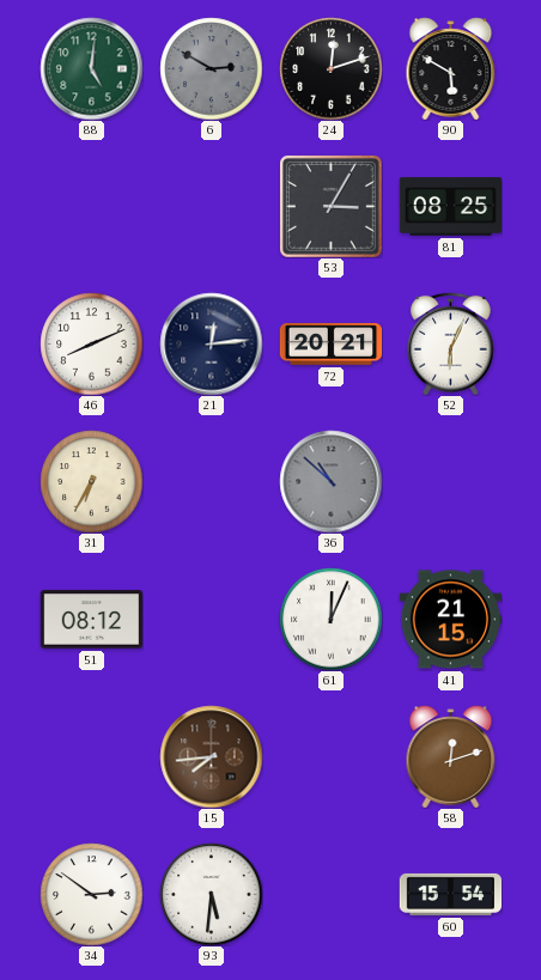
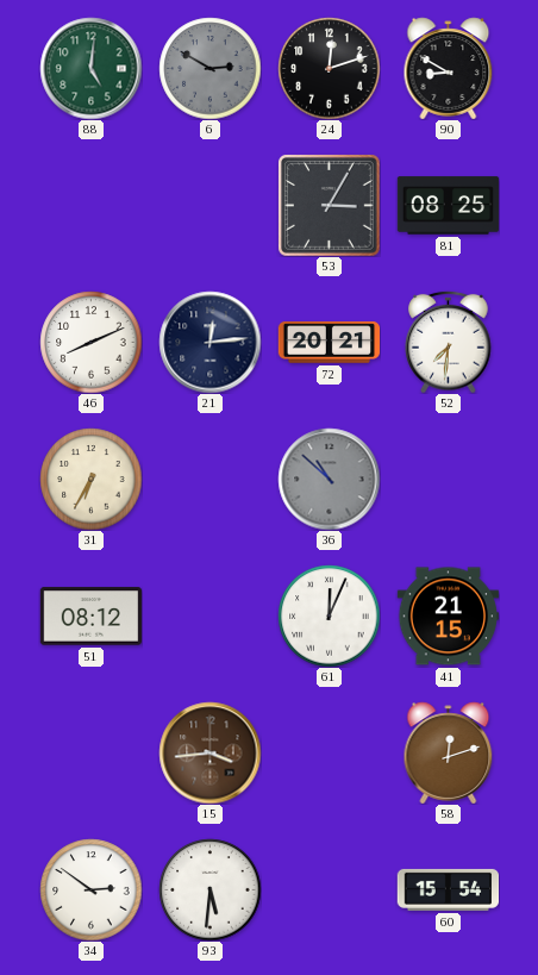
90: 5:50 -> 8:50
52: 6:04 -> 7:31
15: 7:44 -> 3:44
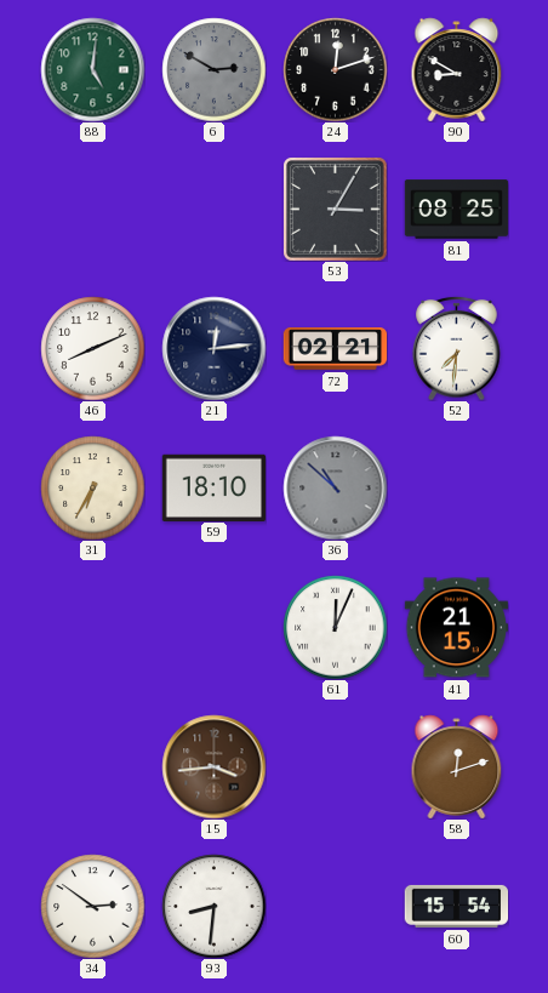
72: 20:21 -> 02:21
59: none -> 18:10
51: 08:12 -> none
93: 5:31 -> 8:31
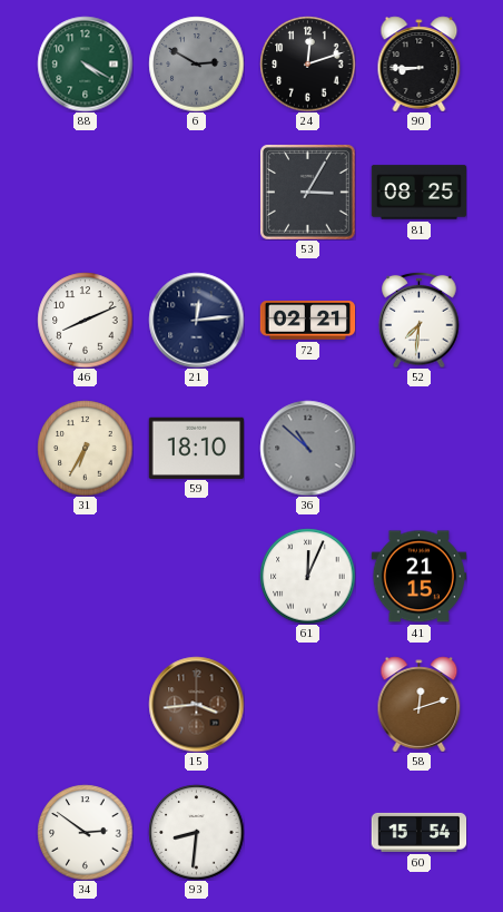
88: 5:01 -> 4:20
90: 8:50 -> 8:45
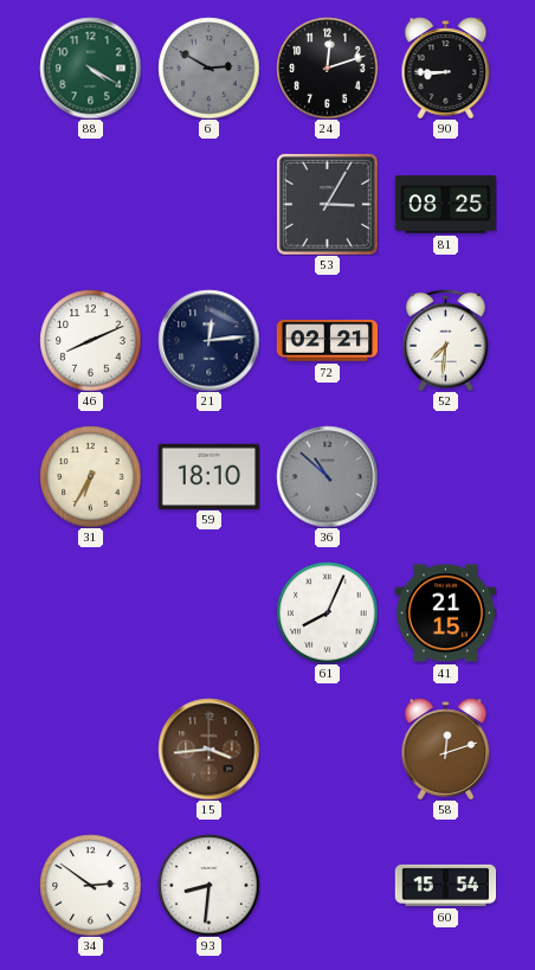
61: 12:04 -> 8:04
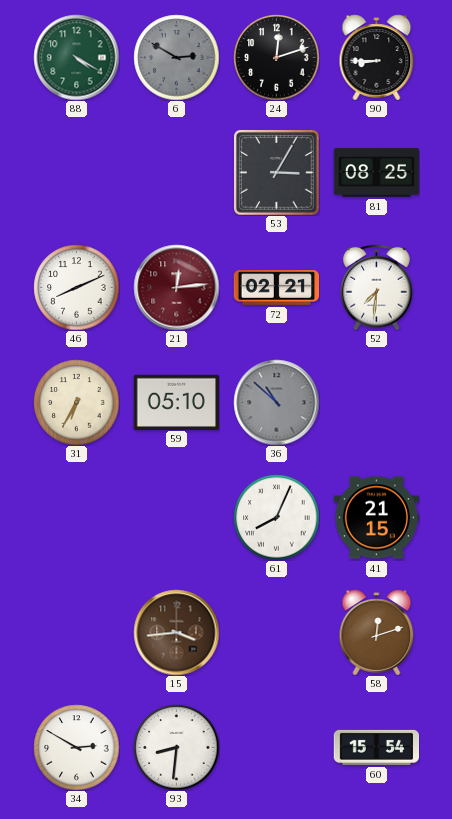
21 dial: navy -> burgundy
59: 18:10 -> 05:10
34: 2:51 -> 2:50
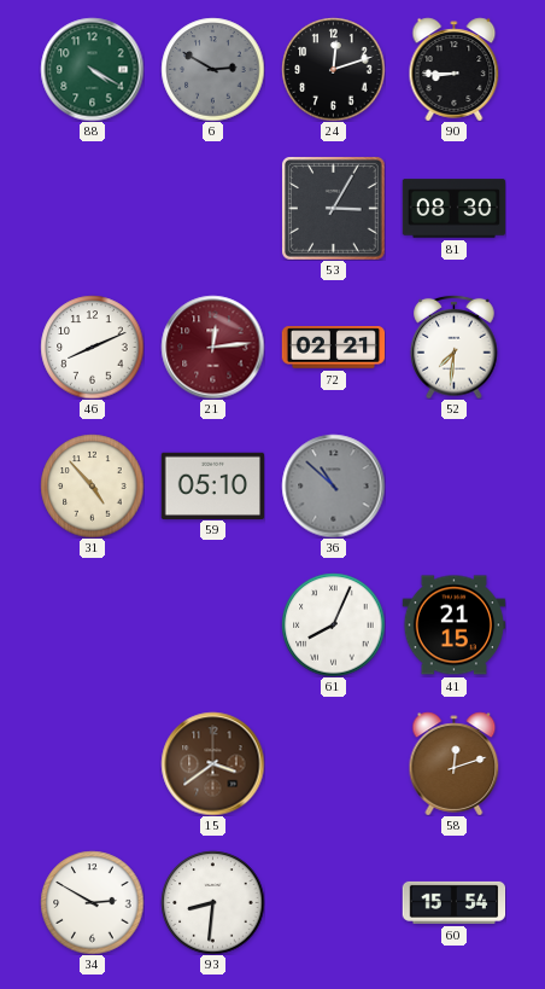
81: 08:25 -> 08:30
31: 6:35 -> 4:53
15: 3:44 -> 3:39
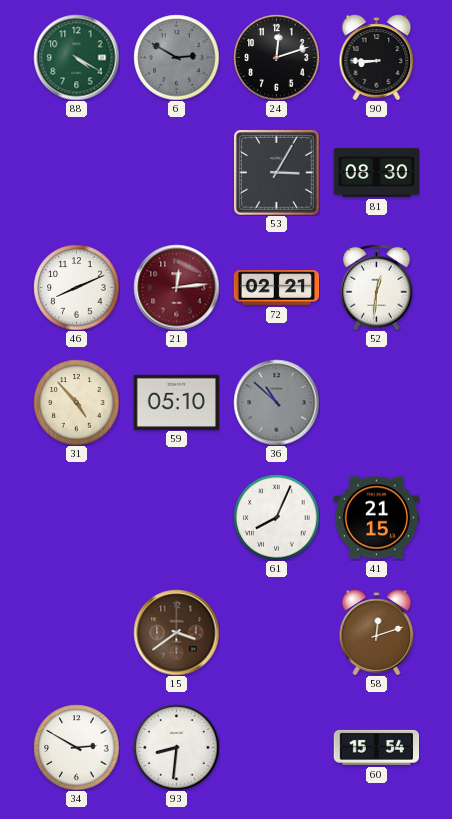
52: 7:31 -> 12:31
